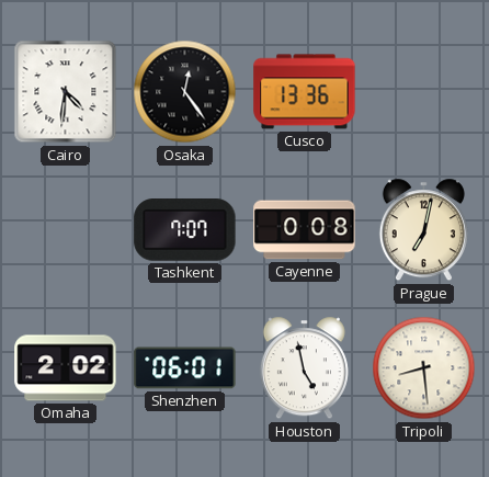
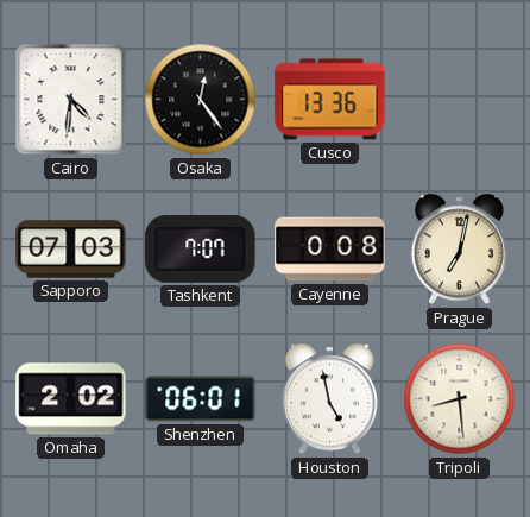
Sapporo: none -> 07:03
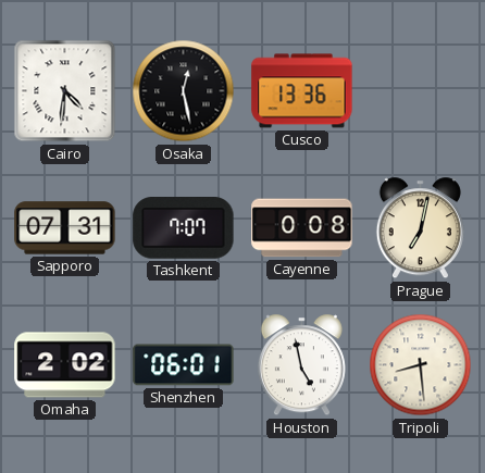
Osaka: 12:24 -> 12:28
Sapporo: 07:03 -> 07:31
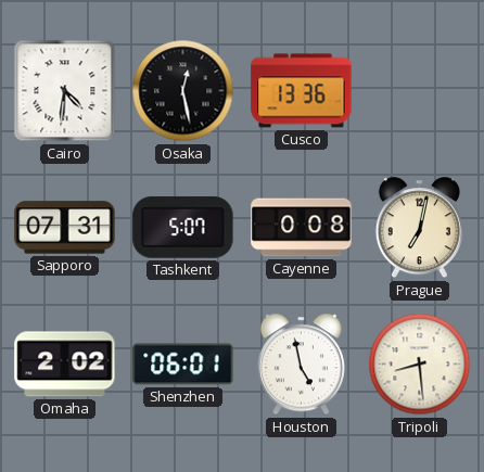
Tashkent: 7:07 -> 5:07
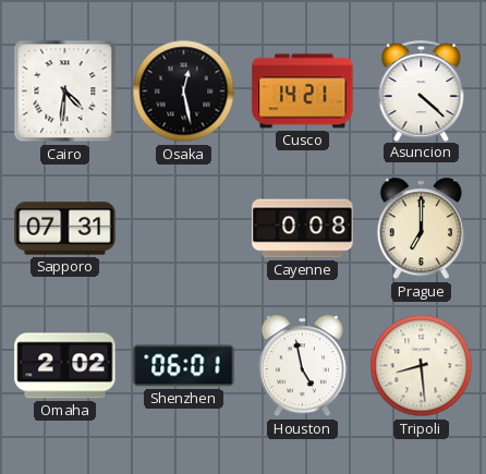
Cusco: 13:36 -> 14:21
Asuncion: none -> 4:22
Tashkent: 5:07 -> none
Prague: 7:02 -> 7:00
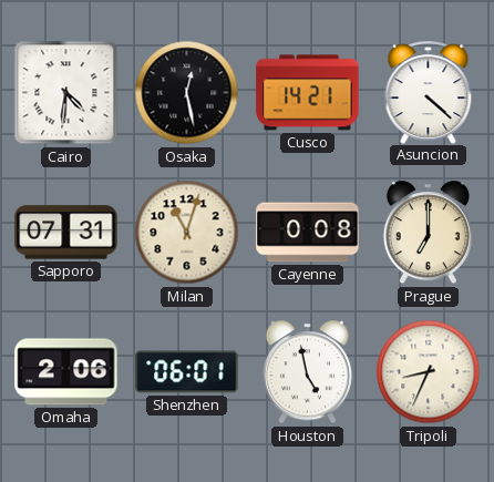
Milan: none -> 11:03
Omaha: 2:02 -> 2:06
Tripoli: 8:29 -> 8:34
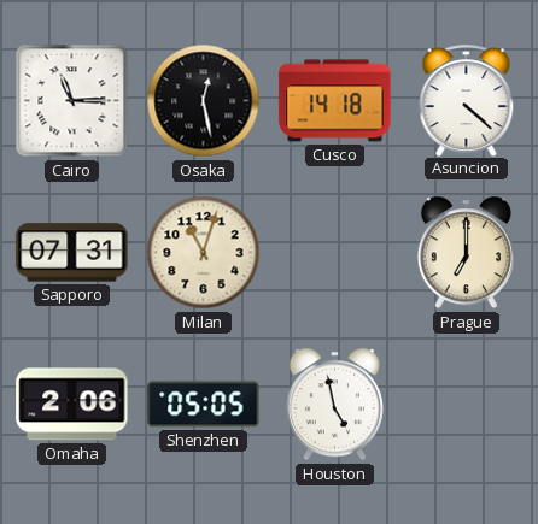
Cairo: 4:31 -> 11:15
Cusco: 14:21 -> 14:18
Cayenne: 0:08 -> none
Shenzhen: 06:01 -> 05:05
Tripoli: 8:34 -> none
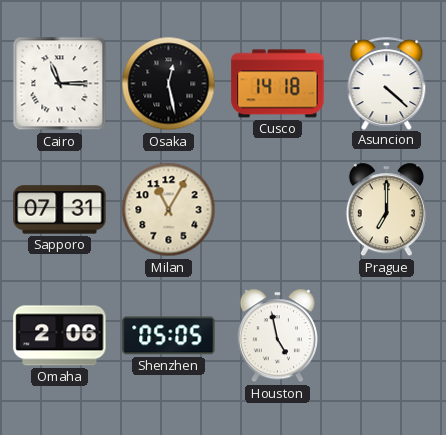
Milan: 11:03 -> 11:05
